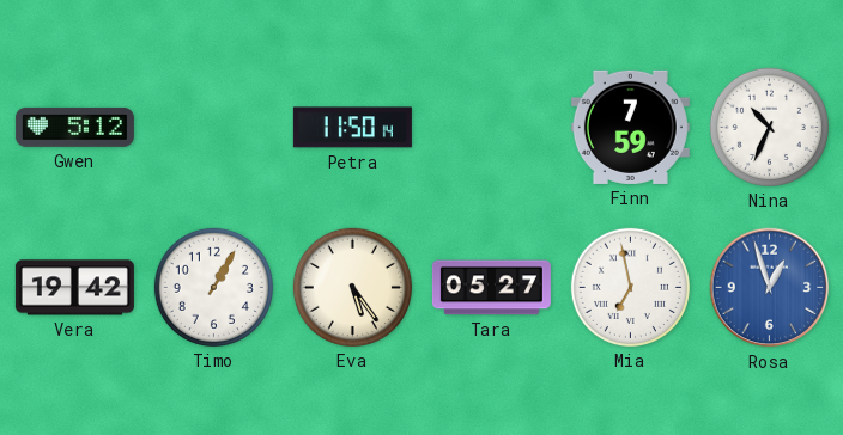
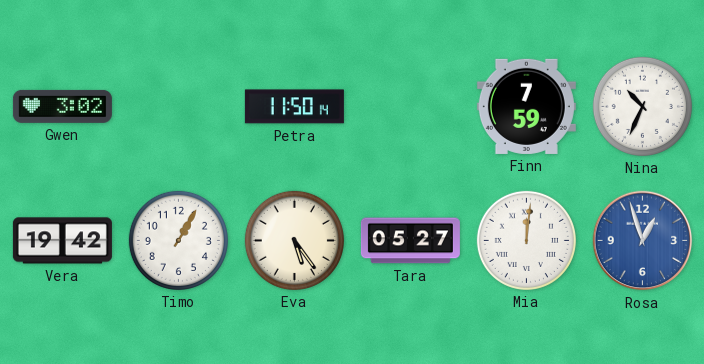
Gwen: 5:12 -> 3:02
Mia: 6:58 -> 12:01
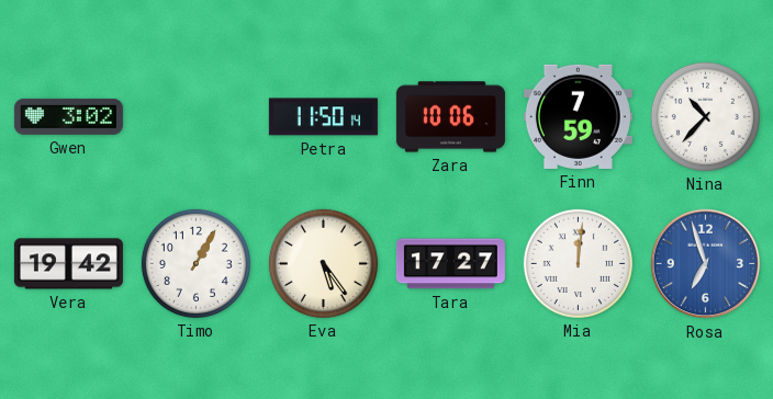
Zara: none -> 10:06
Nina: 10:34 -> 10:37
Tara: 05:27 -> 17:27
Rosa: 12:57 -> 6:57
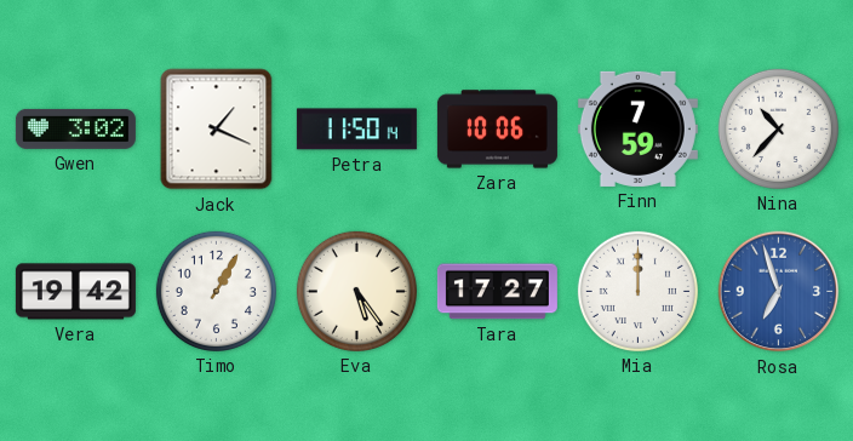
Jack: none -> 1:19
Mia: 12:01 -> 12:00
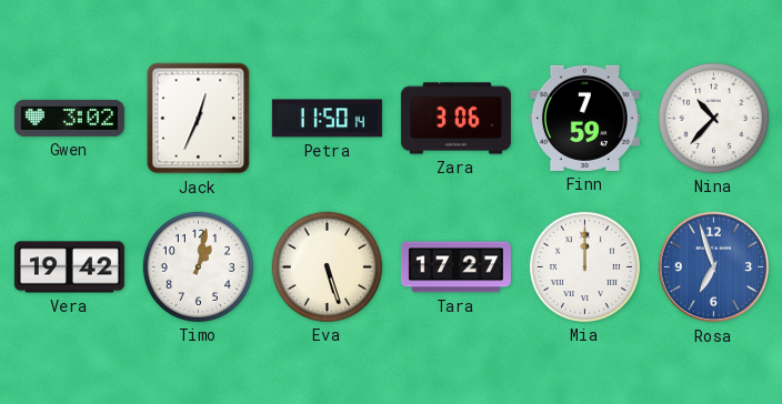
Jack: 1:19 -> 12:34
Zara: 10:06 -> 3:06
Timo: 1:05 -> 1:02
Eva: 5:24 -> 5:27
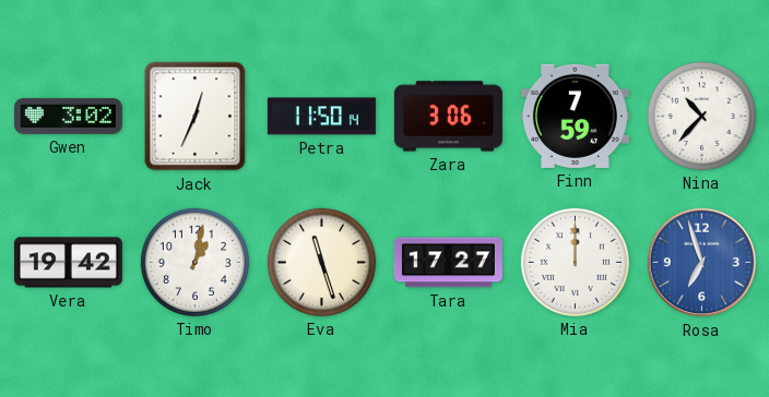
Eva: 5:27 -> 11:27
